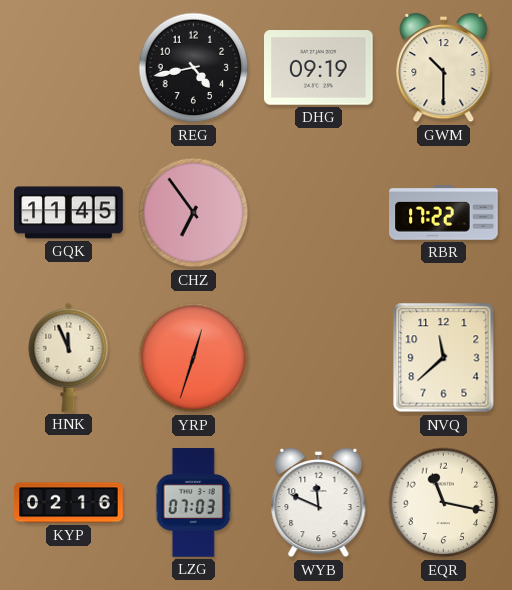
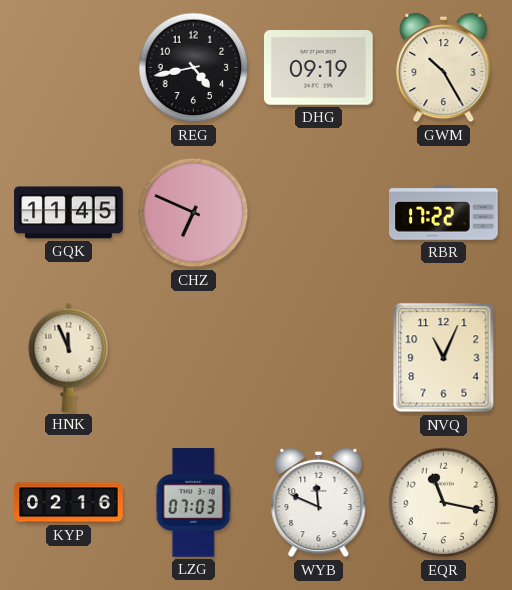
GWM: 10:30 -> 10:25
CHZ: 6:54 -> 6:49
YRP: 12:33 -> none
NVQ: 11:38 -> 11:04
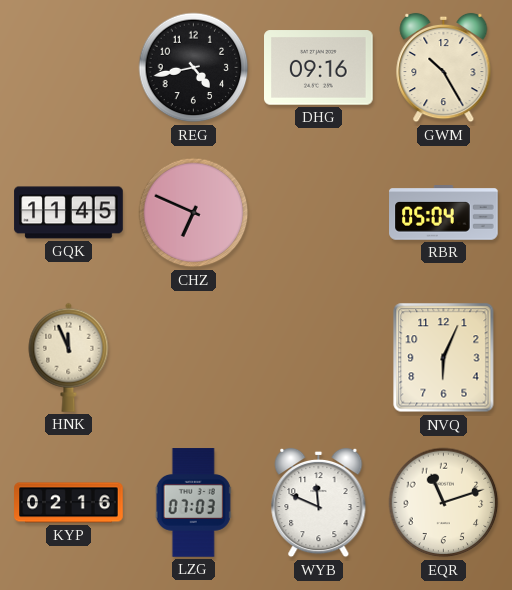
DHG: 09:19 -> 09:16
RBR: 17:22 -> 05:04
NVQ: 11:04 -> 6:04
EQR: 11:17 -> 11:12
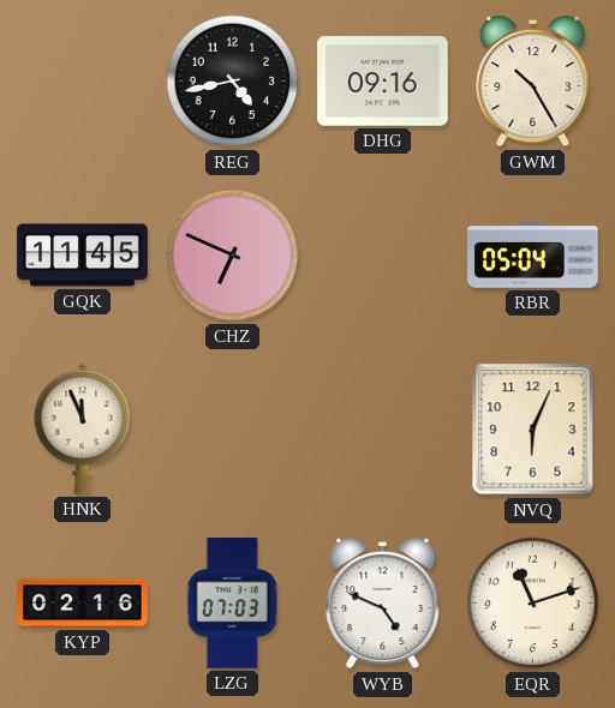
WYB: 11:49 -> 4:49
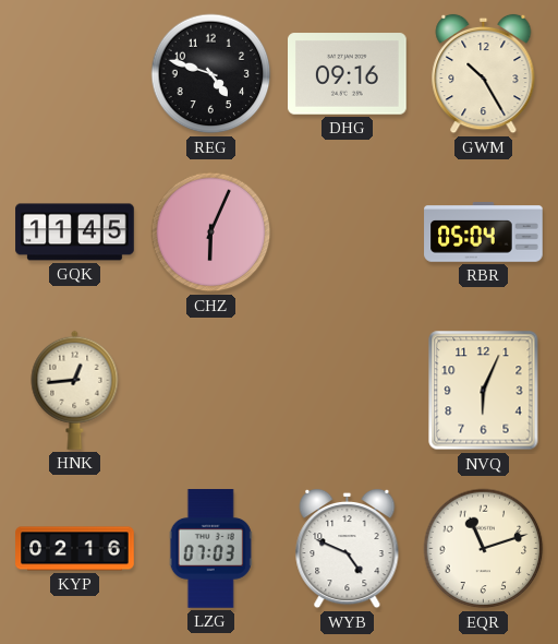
REG: 4:43 -> 4:48
CHZ: 6:49 -> 6:04
HNK: 11:56 -> 12:44
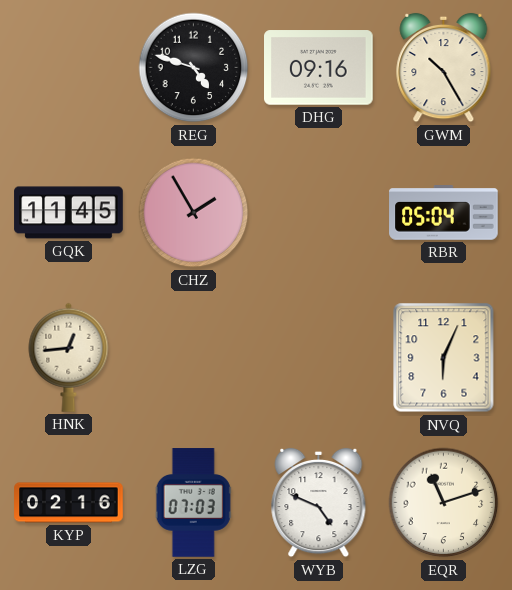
CHZ: 6:04 -> 1:55
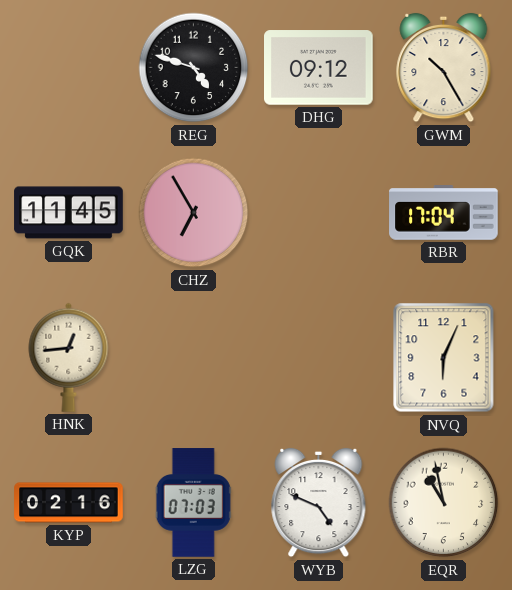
DHG: 09:16 -> 09:12
CHZ: 1:55 -> 6:55
RBR: 05:04 -> 17:04
EQR: 11:12 -> 10:58
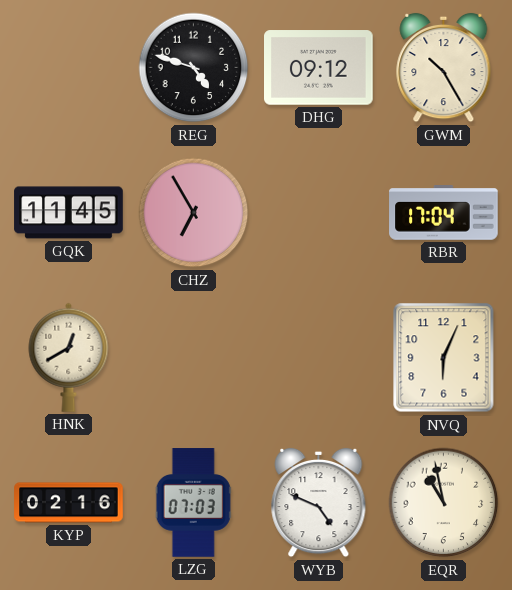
HNK: 12:44 -> 12:40
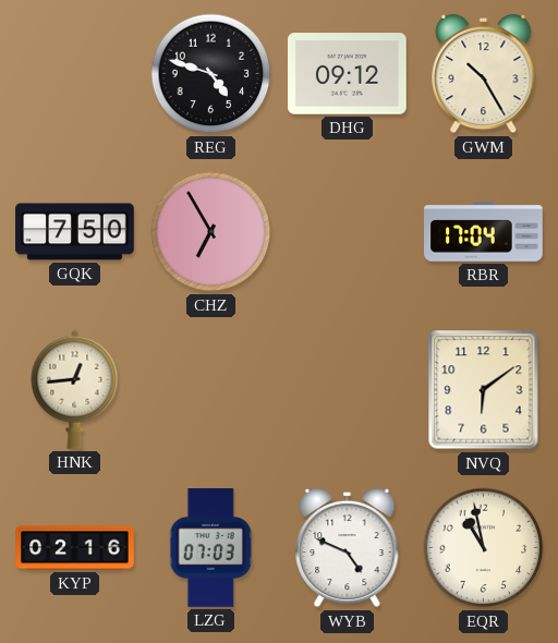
GQK: 11:45 -> 7:50
HNK: 12:40 -> 12:44
NVQ: 6:04 -> 6:09
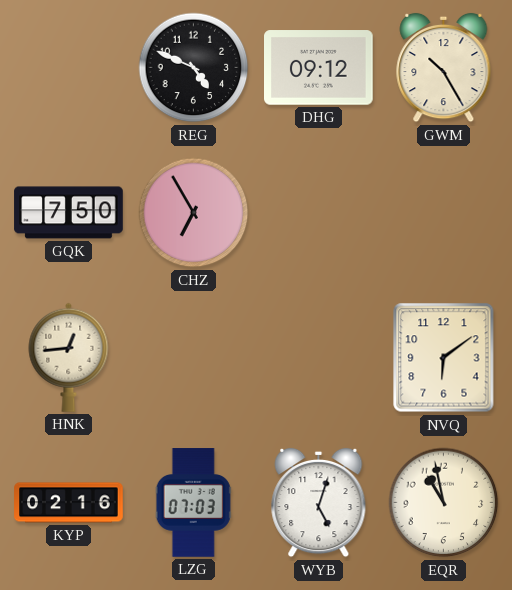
REG: 4:48 -> 4:49
RBR: 17:04 -> none
WYB: 4:49 -> 5:03
